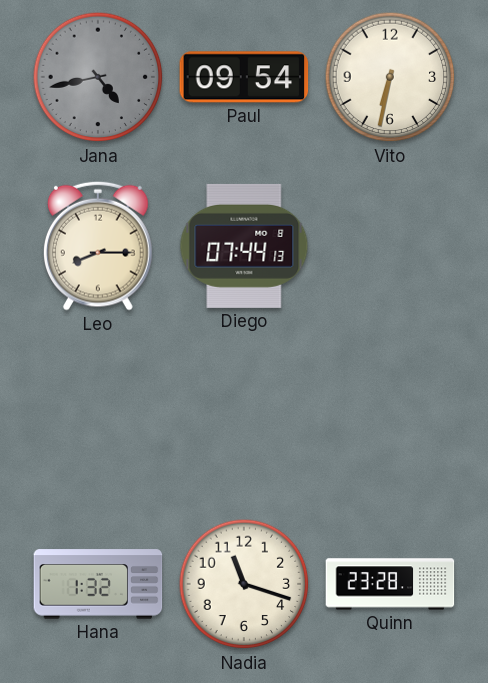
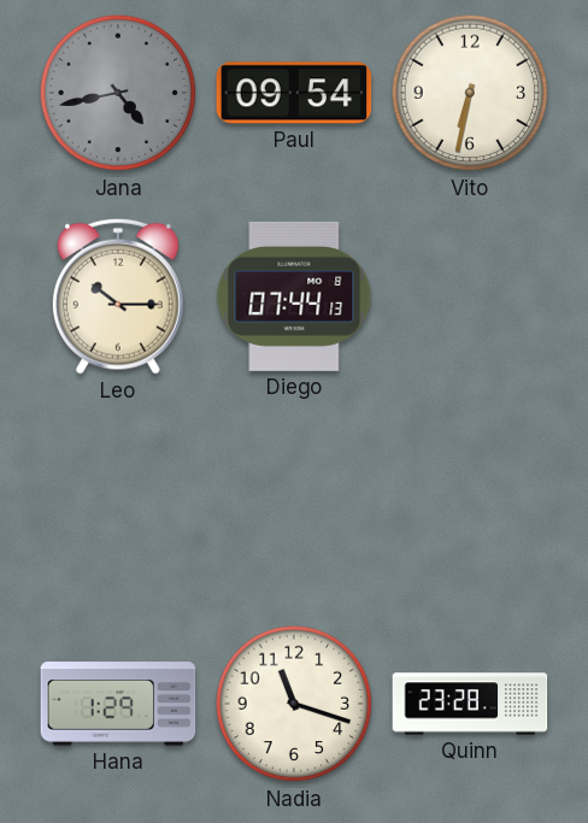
Leo: 8:15 -> 10:15
Hana: 1:32 -> 1:29
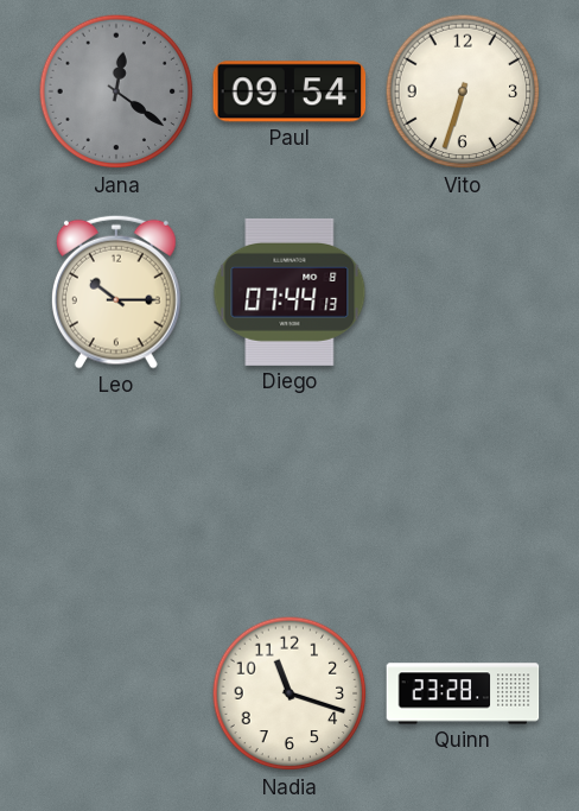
Jana: 4:43 -> 12:21
Vito: 6:32 -> 6:33
Hana: 1:29 -> none
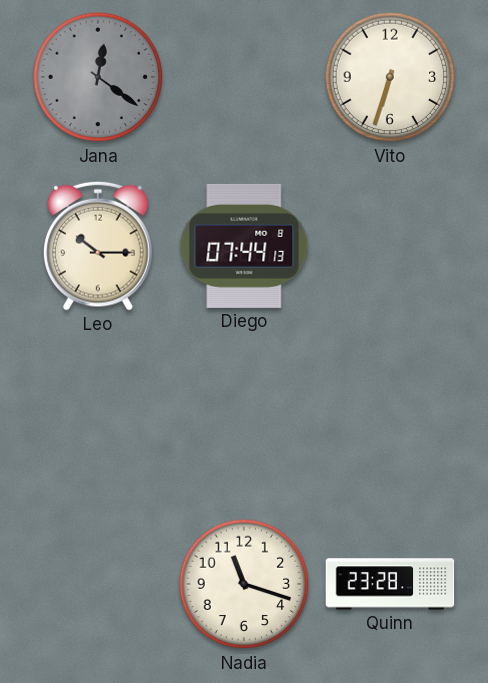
Paul: 09:54 -> none
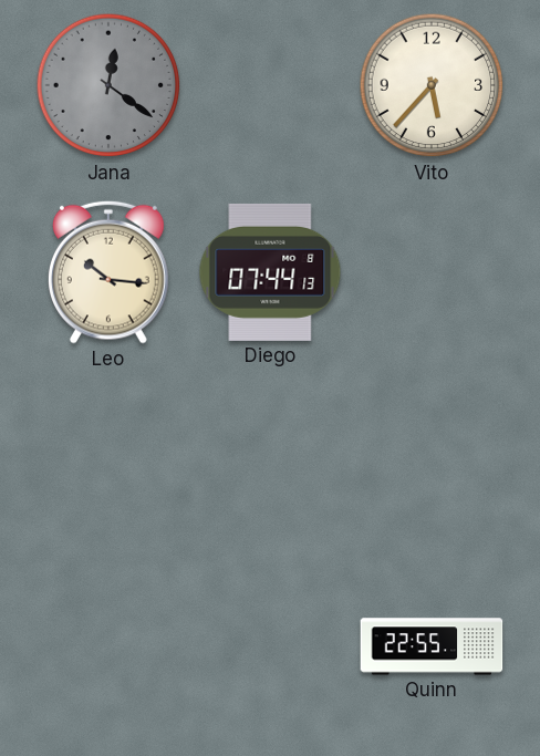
Vito: 6:33 -> 5:37
Leo: 10:15 -> 10:16
Nadia: 11:18 -> none
Quinn: 23:28 -> 22:55
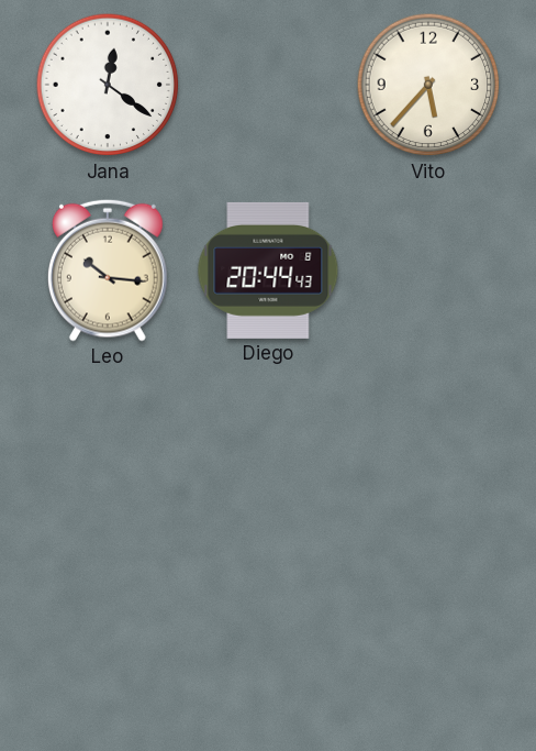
Jana dial: grey -> white
Diego: 07:44 -> 20:44
Quinn: 22:55 -> none
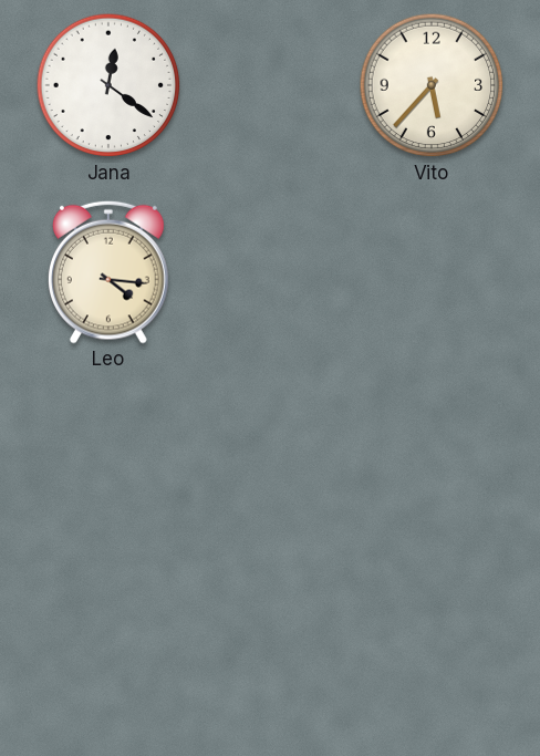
Leo: 10:16 -> 4:16
Diego: 20:44 -> none
